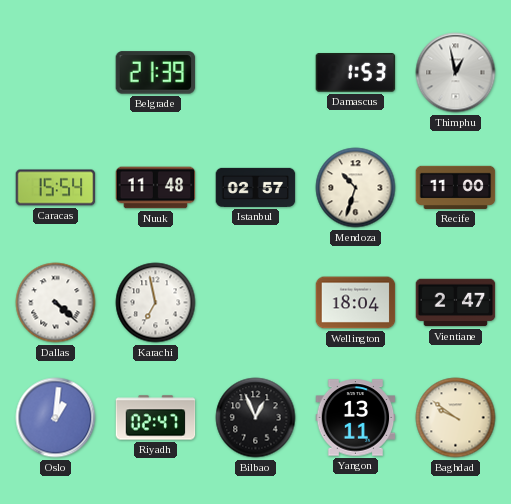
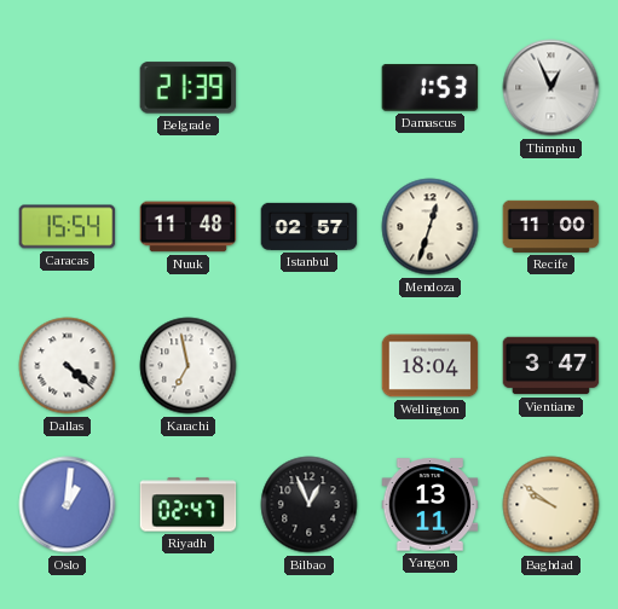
Thimphu: 12:58 -> 12:56
Mendoza: 10:33 -> 12:33
Vientiane: 2:47 -> 3:47
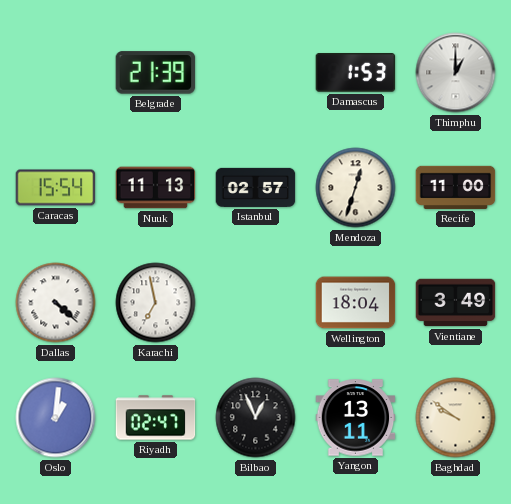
Thimphu: 12:56 -> 1:00
Nuuk: 11:48 -> 11:13
Vientiane: 3:47 -> 3:49
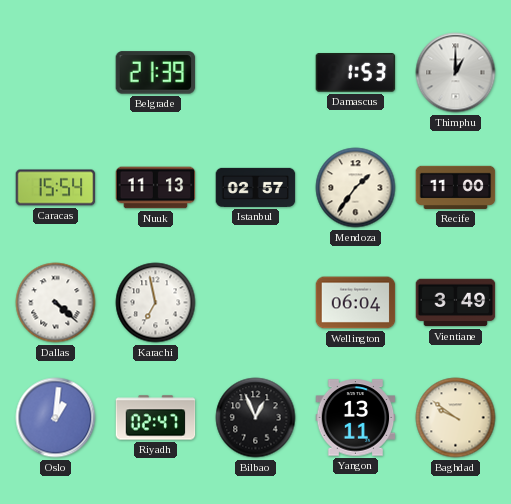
Mendoza: 12:33 -> 1:36
Wellington: 18:04 -> 06:04
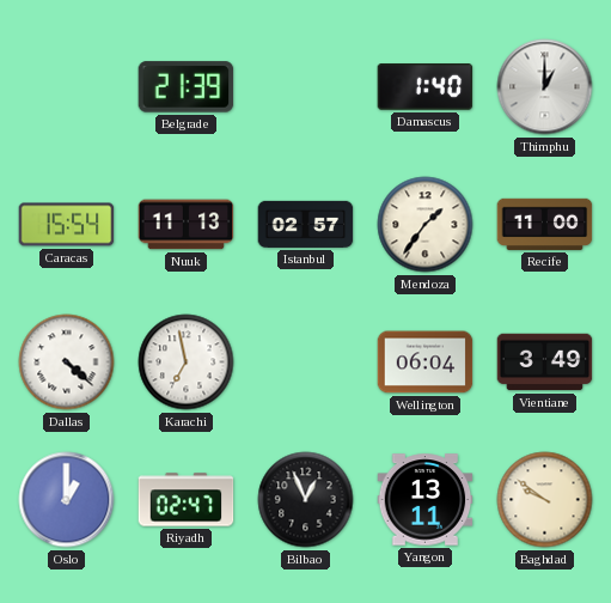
Damascus: 1:53 -> 1:40
Oslo: 1:01 -> 1:00
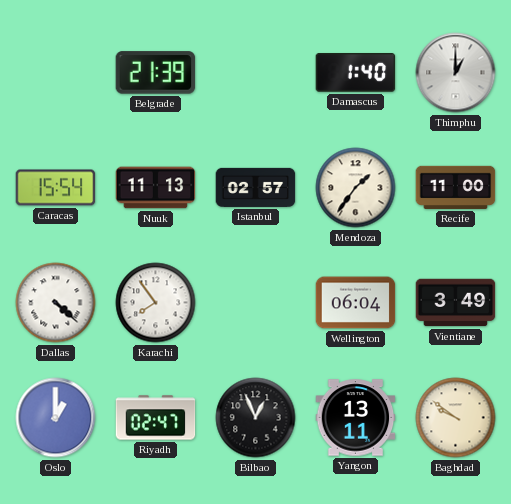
Karachi: 6:58 -> 7:54
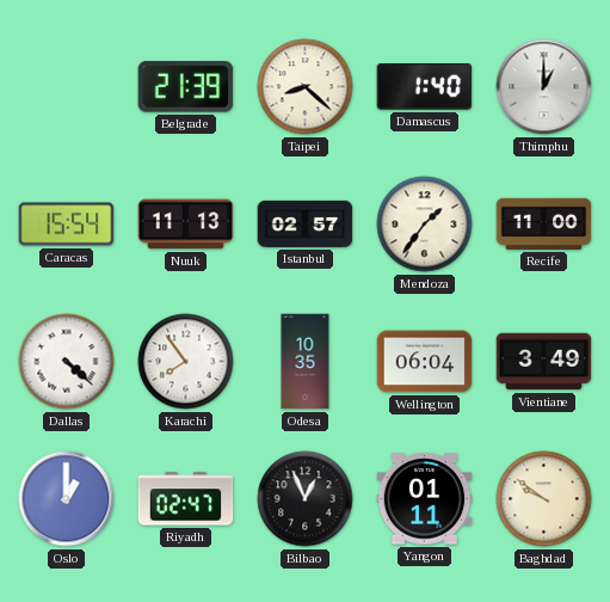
Taipei: none -> 8:22
Odesa: none -> 10:35
Yangon: 13:11 -> 01:11
